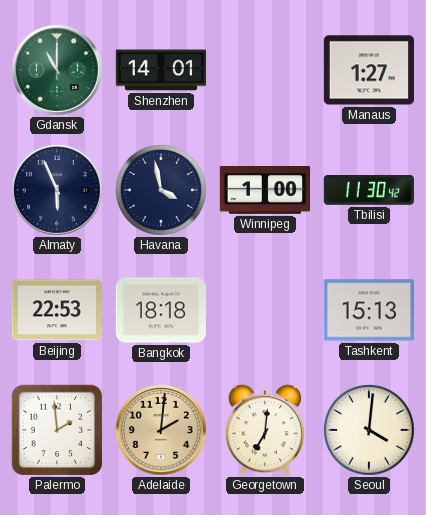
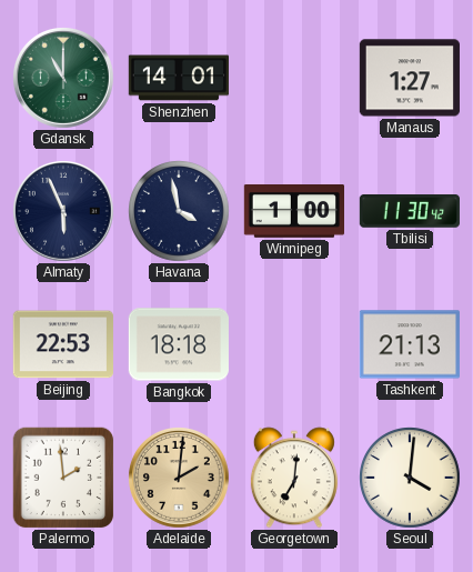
Tashkent: 15:13 -> 21:13
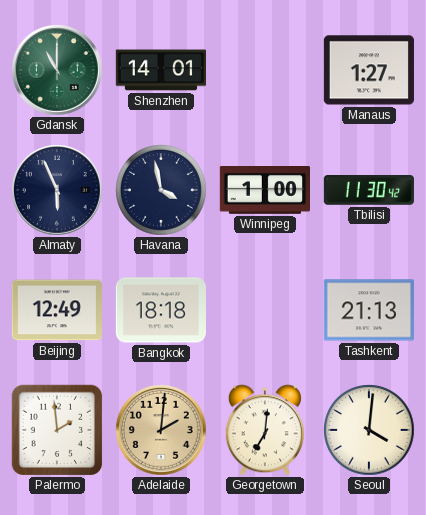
Beijing: 22:53 -> 12:49
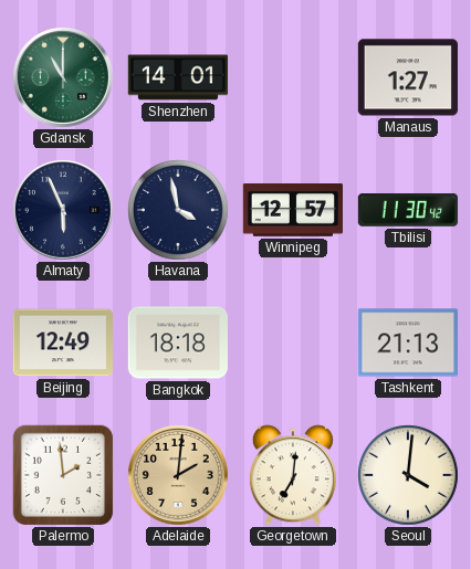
Winnipeg: 1:00 -> 12:57
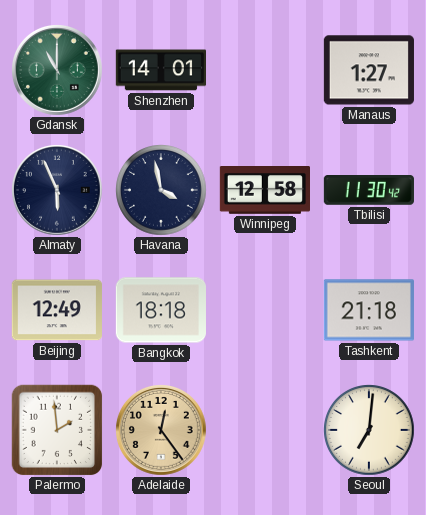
Winnipeg: 12:57 -> 12:58
Tashkent: 21:13 -> 21:18
Adelaide: 2:01 -> 12:24
Georgetown: 7:01 -> none
Seoul: 4:01 -> 7:01
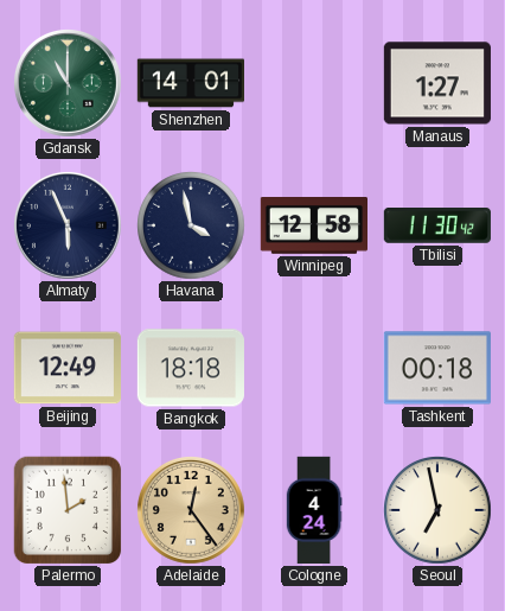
Tashkent: 21:18 -> 00:18
Cologne: none -> 4:24
Seoul: 7:01 -> 6:58
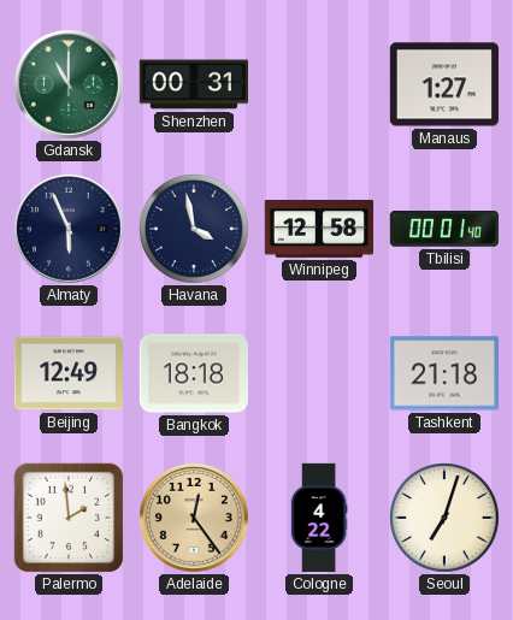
Shenzhen: 14:01 -> 00:31
Tbilisi: 11:30 -> 00:01
Tashkent: 00:18 -> 21:18
Cologne: 4:24 -> 4:22
Seoul: 6:58 -> 7:03
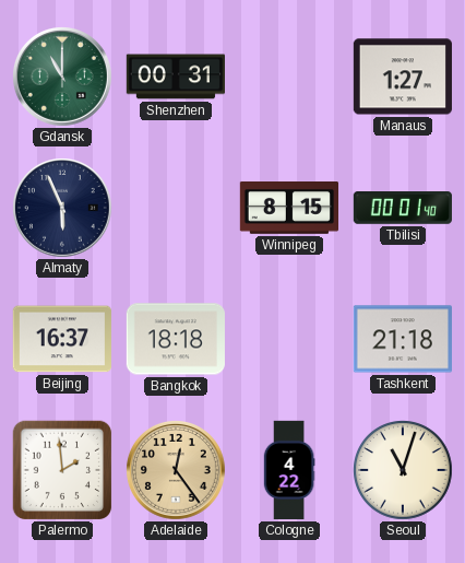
Havana: 3:58 -> none
Winnipeg: 12:58 -> 8:15
Beijing: 12:49 -> 16:37
Seoul: 7:03 -> 11:03
